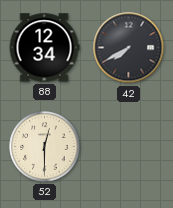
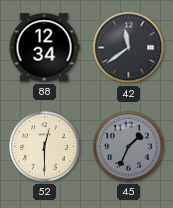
42: 7:40 -> 11:39
45: none -> 1:34
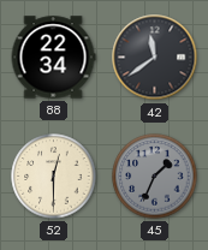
88: 12:34 -> 22:34
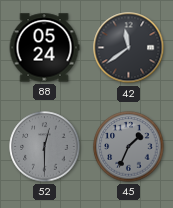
88: 22:34 -> 05:24
52 dial: cream -> grey
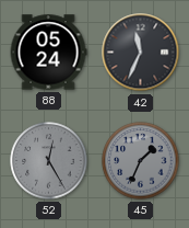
42: 11:39 -> 11:34
52: 12:30 -> 12:25
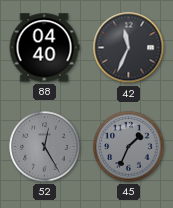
88: 05:24 -> 04:40
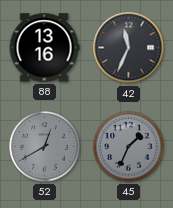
88: 04:40 -> 13:16
52: 12:25 -> 12:40
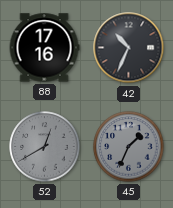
88: 13:16 -> 17:16
42: 11:34 -> 10:34
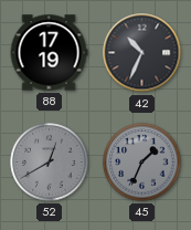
88: 17:16 -> 17:19
